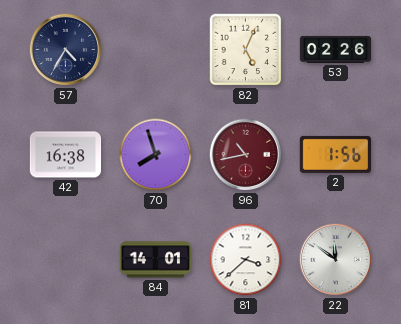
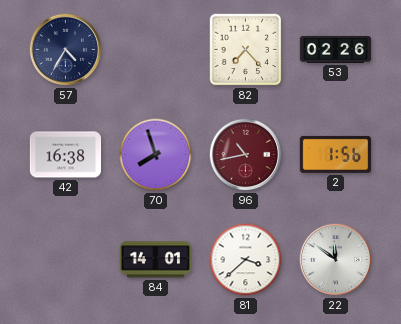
82: 5:04 -> 7:23
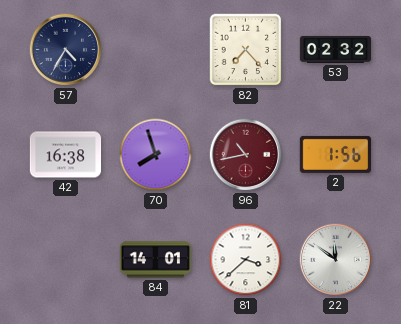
53: 02:26 -> 02:32
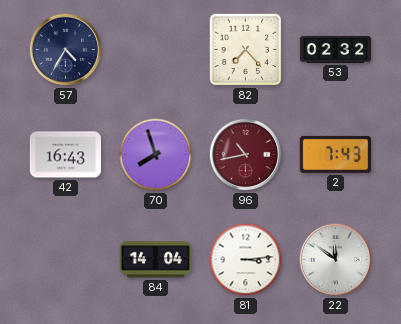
42: 16:38 -> 16:43
2: 1:56 -> 7:43
84: 14:01 -> 14:04
81: 3:38 -> 3:14
